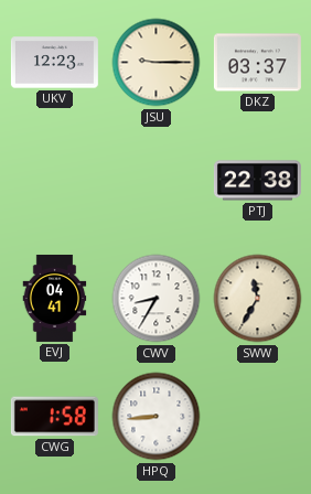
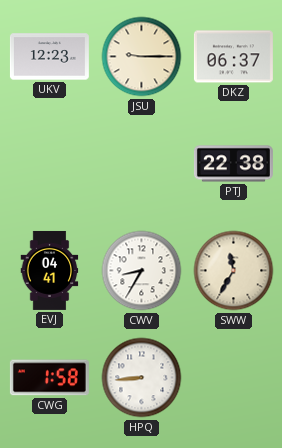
DKZ: 03:37 -> 06:37
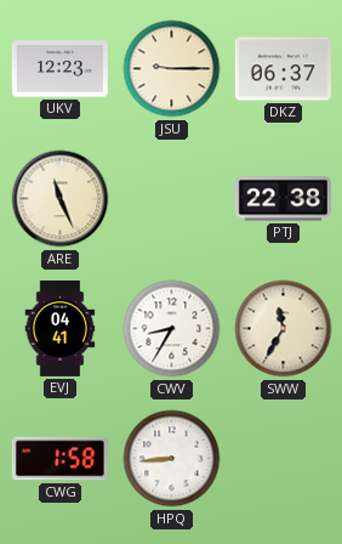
ARE: none -> 11:26
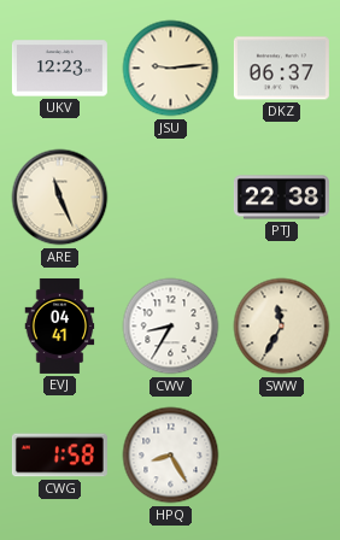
JSU: 9:15 -> 9:14
HPQ: 8:44 -> 8:25
